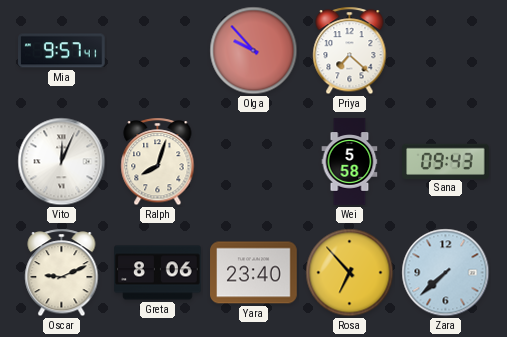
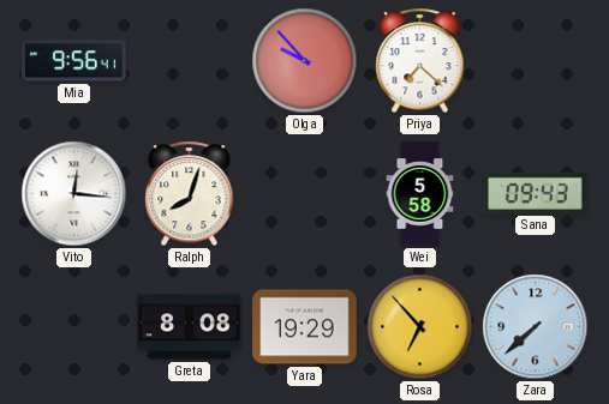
Mia: 9:57 -> 9:56
Vito: 12:04 -> 12:16
Oscar: 9:11 -> none
Greta: 8:06 -> 8:08
Yara: 23:40 -> 19:29
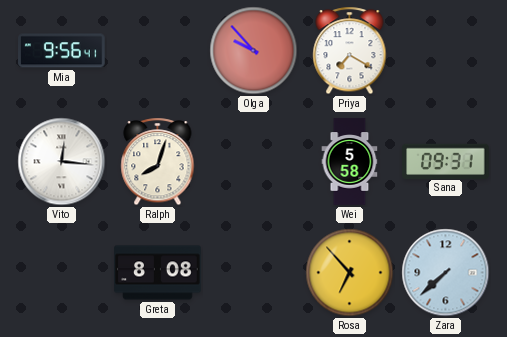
Priya: 7:22 -> 7:20
Sana: 09:43 -> 09:31
Yara: 19:29 -> none
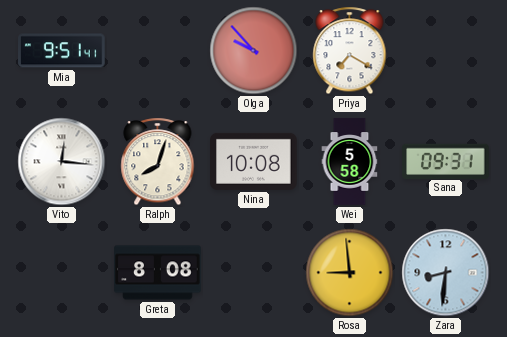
Mia: 9:56 -> 9:51
Nina: none -> 10:08
Rosa: 6:53 -> 8:59
Zara: 7:38 -> 8:31
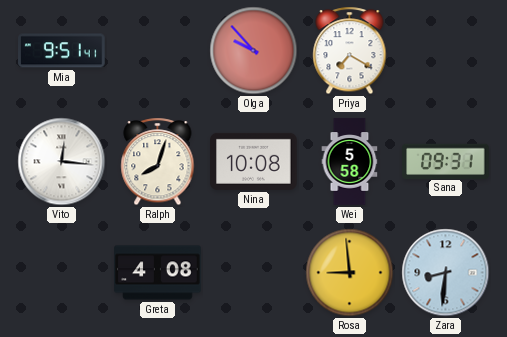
Greta: 8:08 -> 4:08
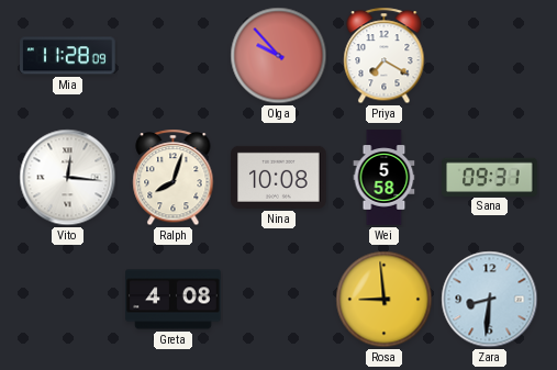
Mia: 9:51 -> 11:28
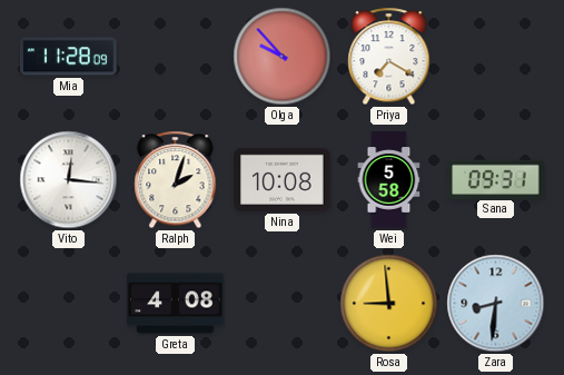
Ralph: 8:03 -> 2:03
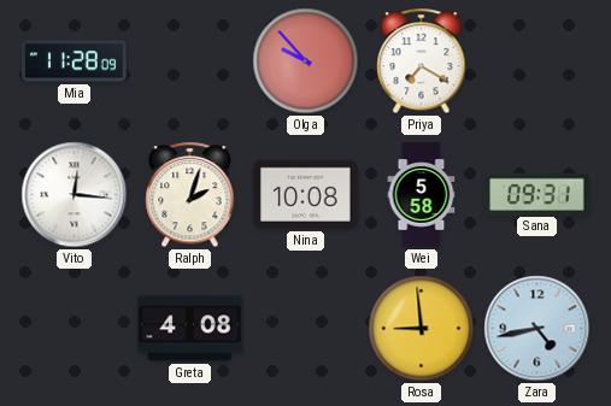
Zara: 8:31 -> 4:43
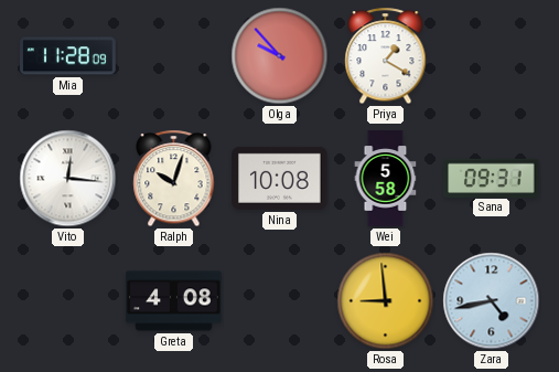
Priya: 7:20 -> 1:20
Ralph: 2:03 -> 10:03
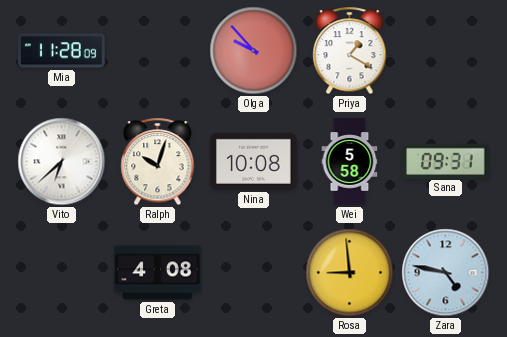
Vito: 12:16 -> 6:38
Zara: 4:43 -> 4:47
